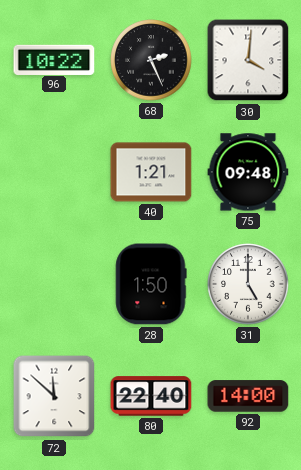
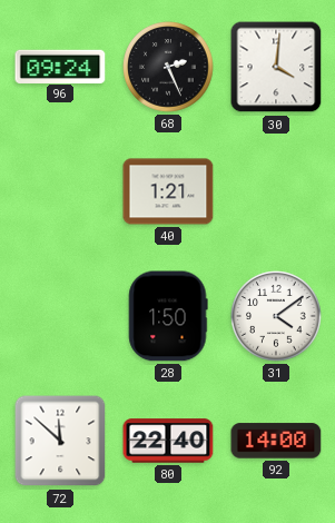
96: 10:22 -> 09:24
75: 09:48 -> none
31: 5:00 -> 4:09
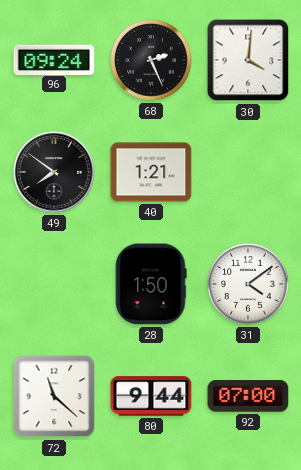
49: none -> 7:51
72: 11:52 -> 11:22
80: 22:40 -> 9:44
92: 14:00 -> 07:00
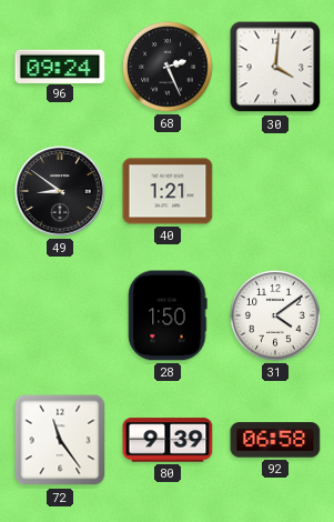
49: 7:51 -> 8:51
72: 11:22 -> 11:24
80: 9:44 -> 9:39
92: 07:00 -> 06:58
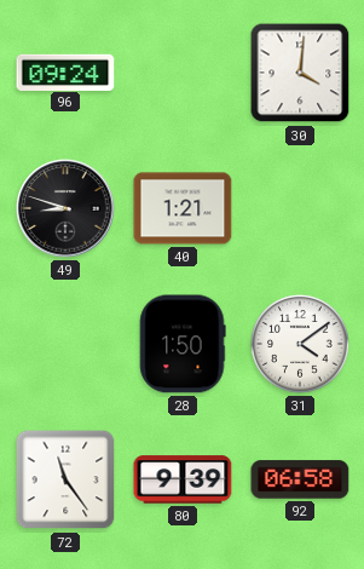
68: 2:26 -> none
49: 8:51 -> 8:48
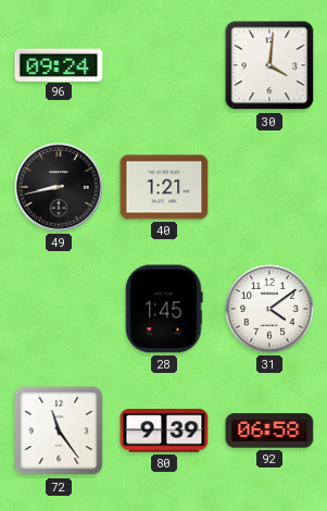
49: 8:48 -> 8:43
28: 1:50 -> 1:45
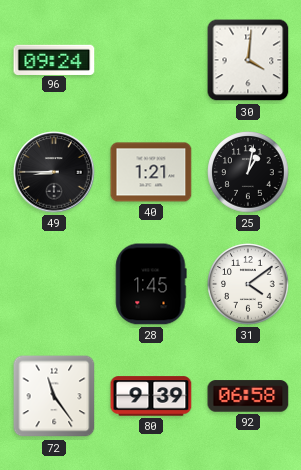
49: 8:43 -> 8:45
25: none -> 1:02
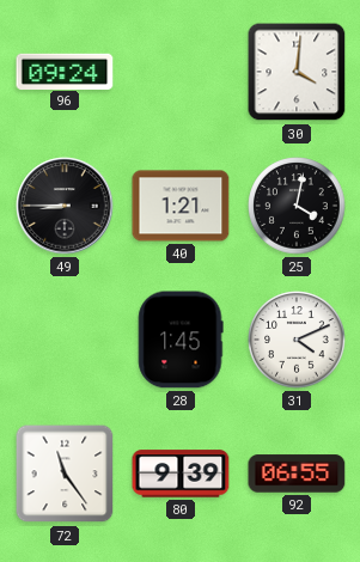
25: 1:02 -> 4:02
31: 4:09 -> 4:11
92: 06:58 -> 06:55
